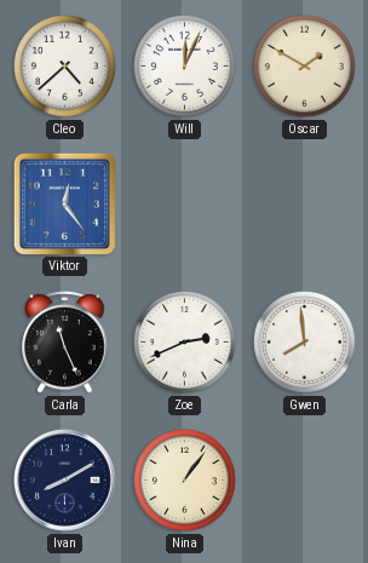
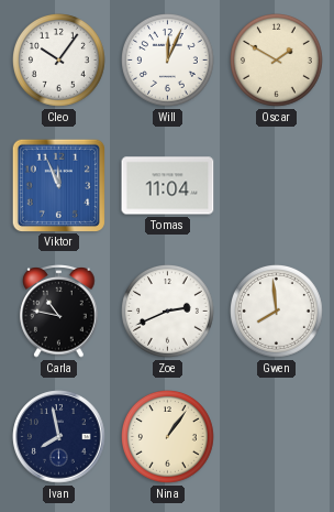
Cleo: 4:38 -> 10:06
Viktor: 12:24 -> 11:56
Tomas: none -> 11:04
Carla: 11:26 -> 10:47
Ivan: 8:10 -> 7:58
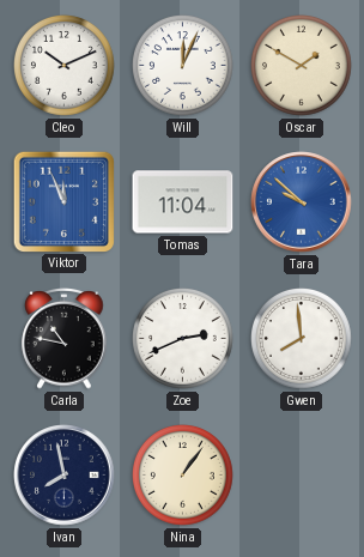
Cleo: 10:06 -> 10:11
Tara: none -> 9:52
